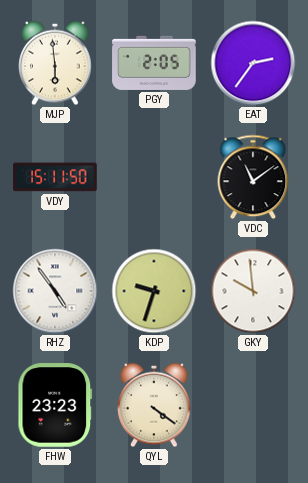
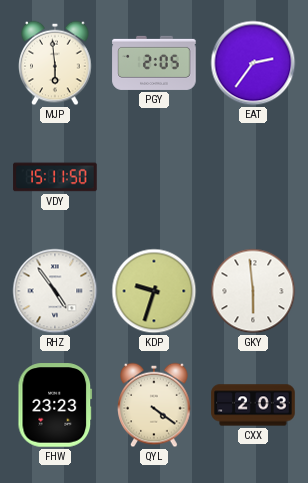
VDC: 11:09 -> none
GKY: 9:59 -> 5:59
CXX: none -> 2:03
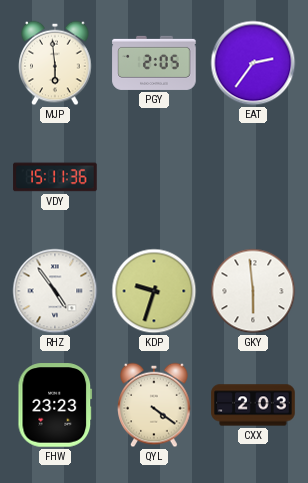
VDY: 15:11:50 -> 15:11:36
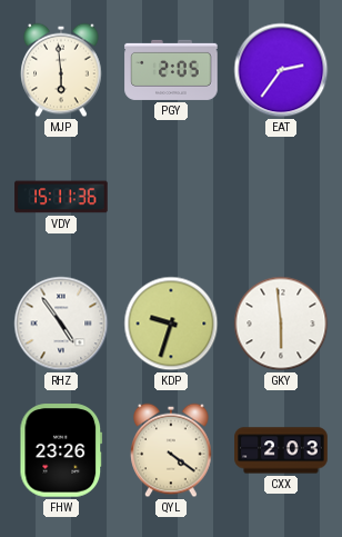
FHW: 23:23 -> 23:26
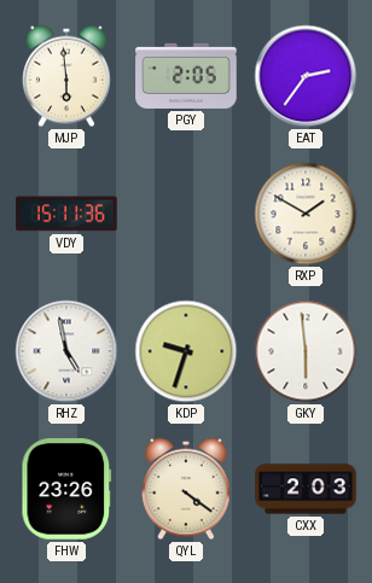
RXP: none -> 1:50
RHZ: 4:54 -> 4:58
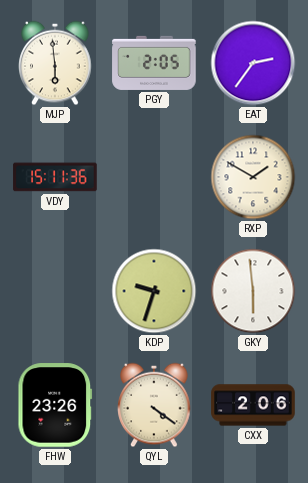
RHZ: 4:58 -> none
CXX: 2:03 -> 2:06
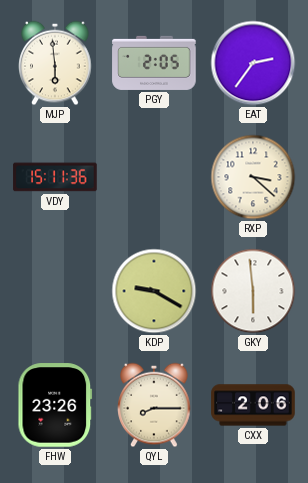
RXP: 1:50 -> 3:22
KDP: 9:33 -> 9:20
QYL: 4:21 -> 8:15
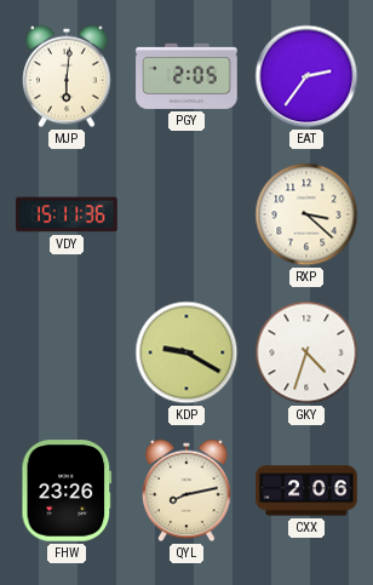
MJP: 5:59 -> 6:01
GKY: 5:59 -> 4:33
QYL: 8:15 -> 8:13
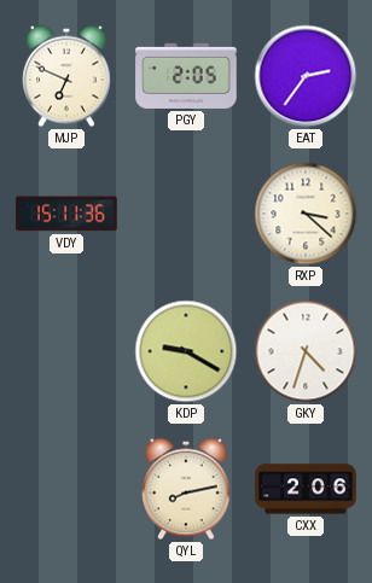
MJP: 6:01 -> 6:49
FHW: 23:26 -> none
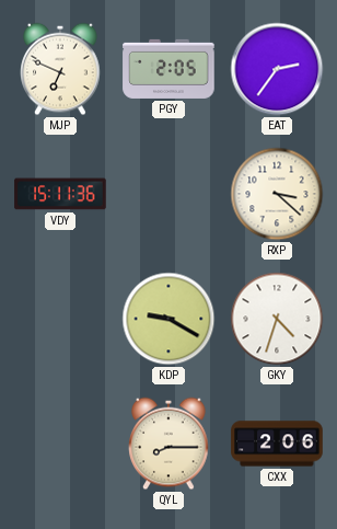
QYL: 8:13 -> 8:15
